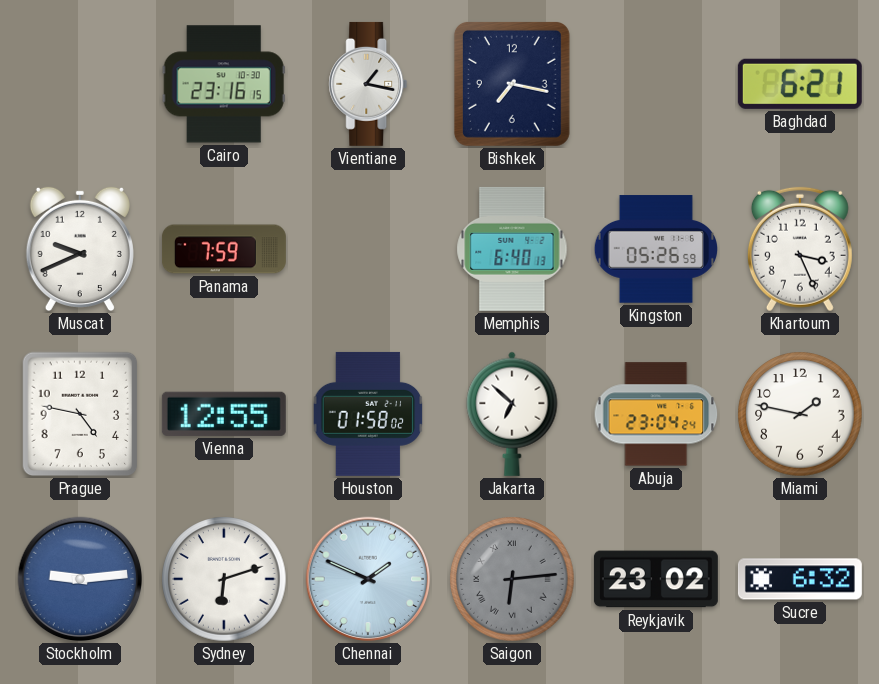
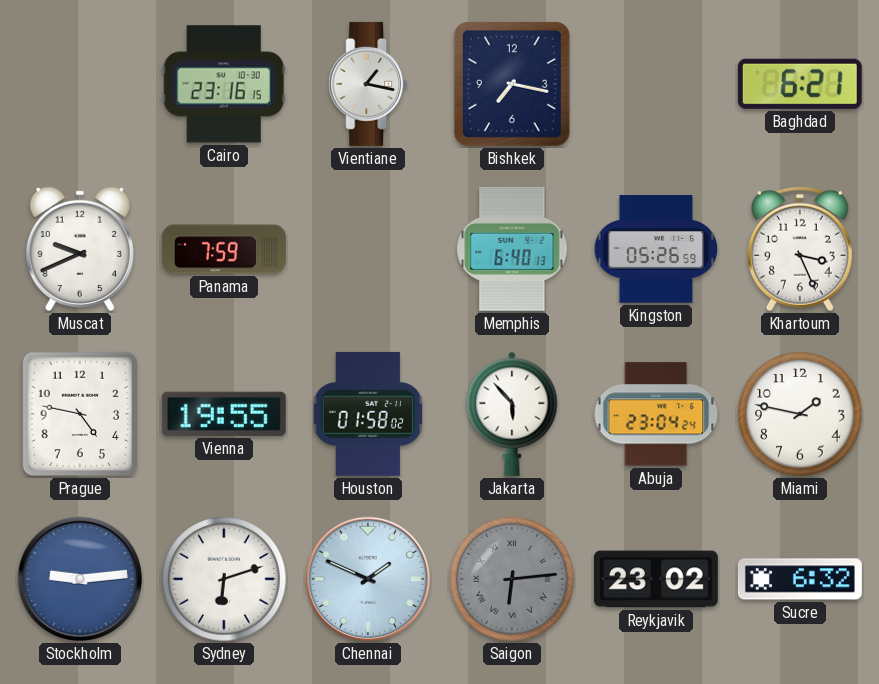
Vienna: 12:55 -> 19:55
Jakarta: 6:52 -> 5:53
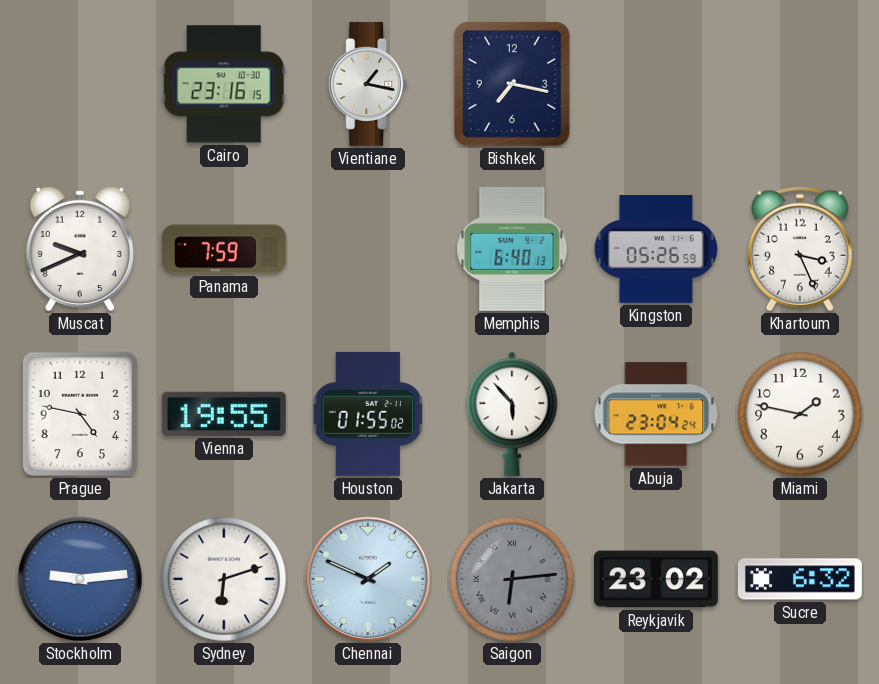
Baghdad: 6:21 -> none
Houston: 01:58 -> 01:55
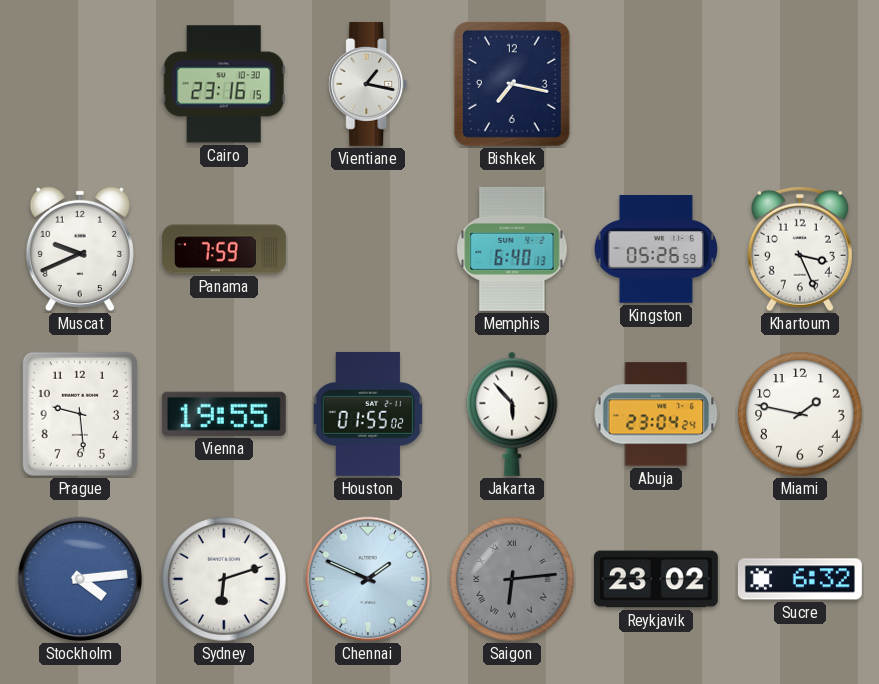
Prague: 4:47 -> 9:29
Stockholm: 9:14 -> 4:14
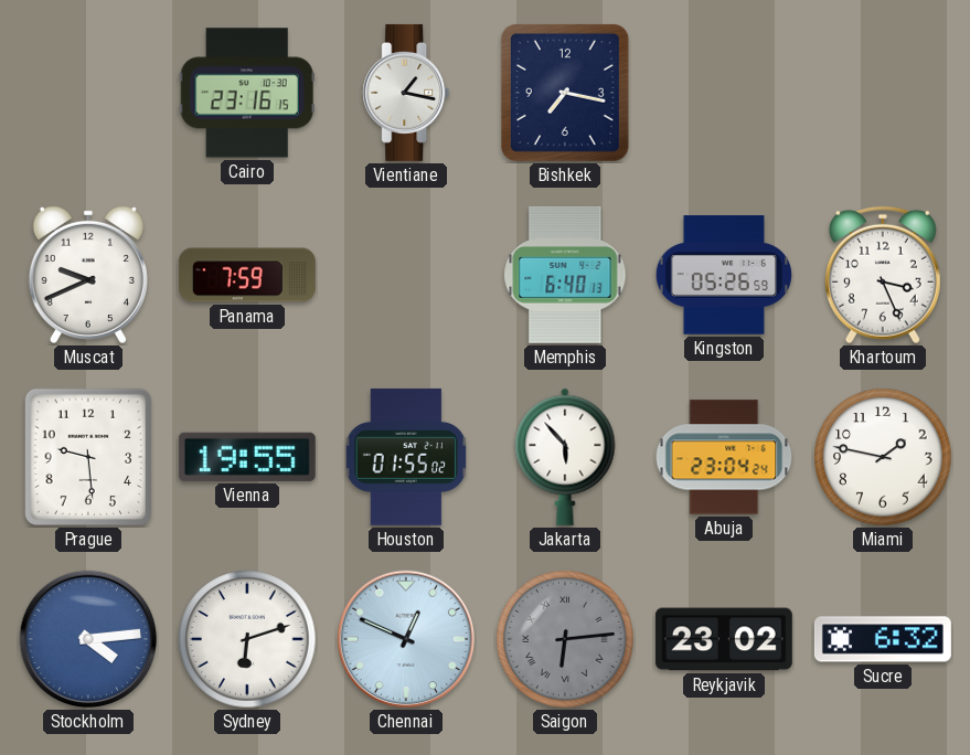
Chennai: 1:49 -> 12:49
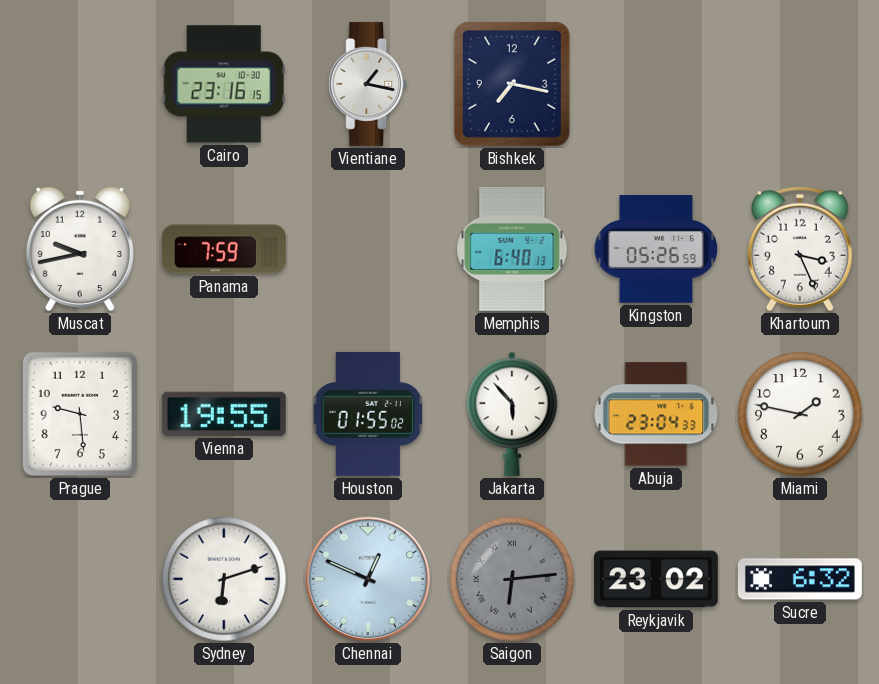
Muscat: 9:41 -> 9:43
Abuja: 23:04:24 -> 23:04:33
Stockholm: 4:14 -> none
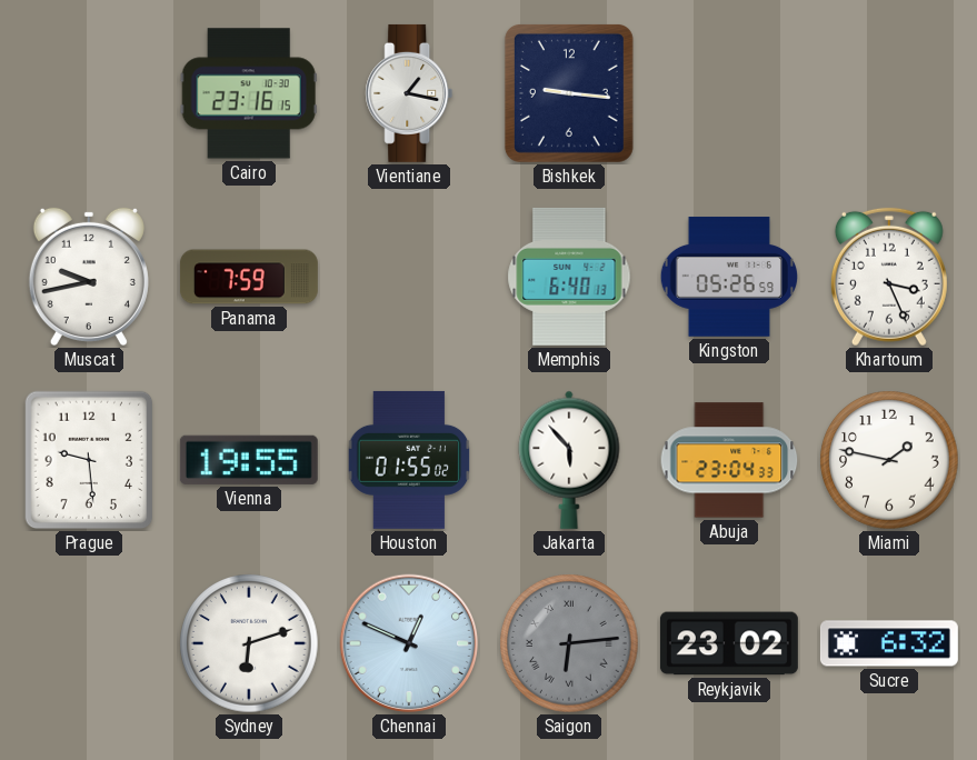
Bishkek: 7:17 -> 9:16
